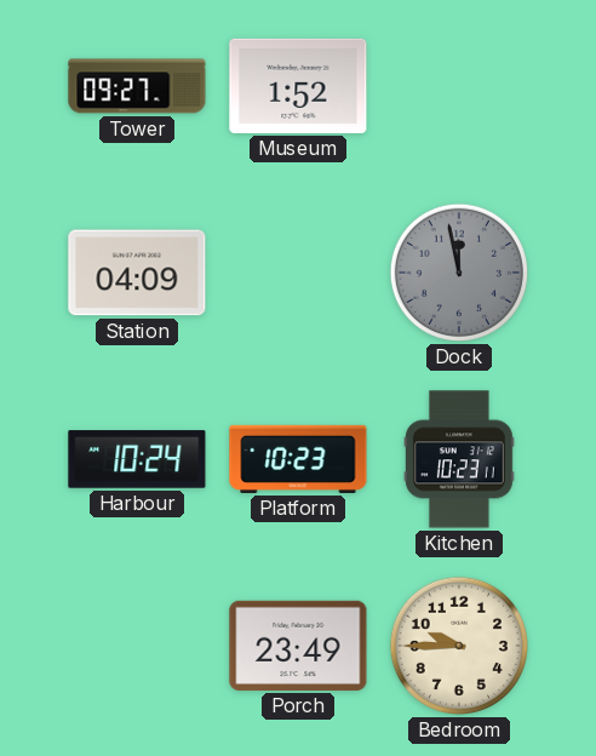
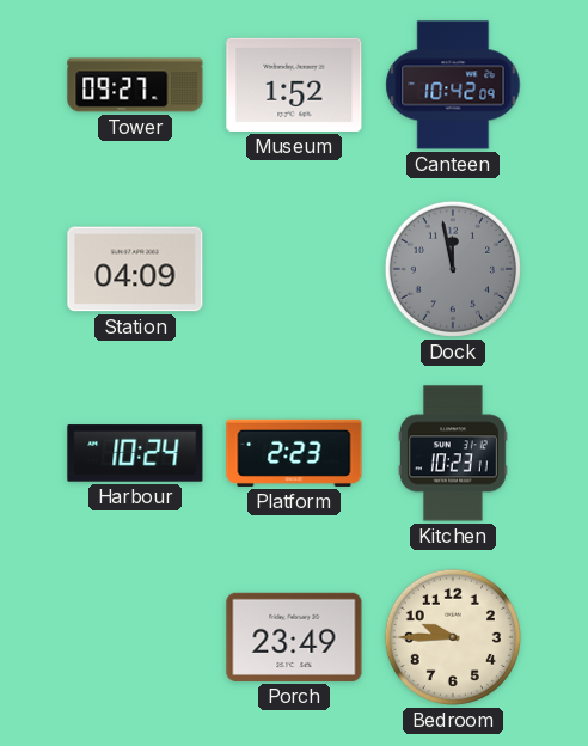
Canteen: none -> 10:42
Platform: 10:23 -> 2:23
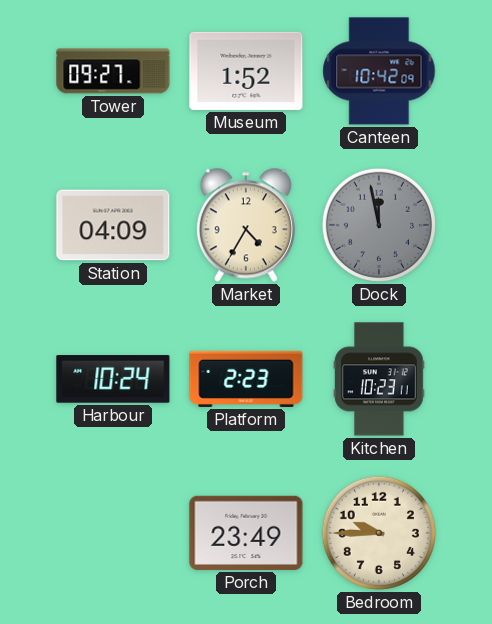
Market: none -> 4:35
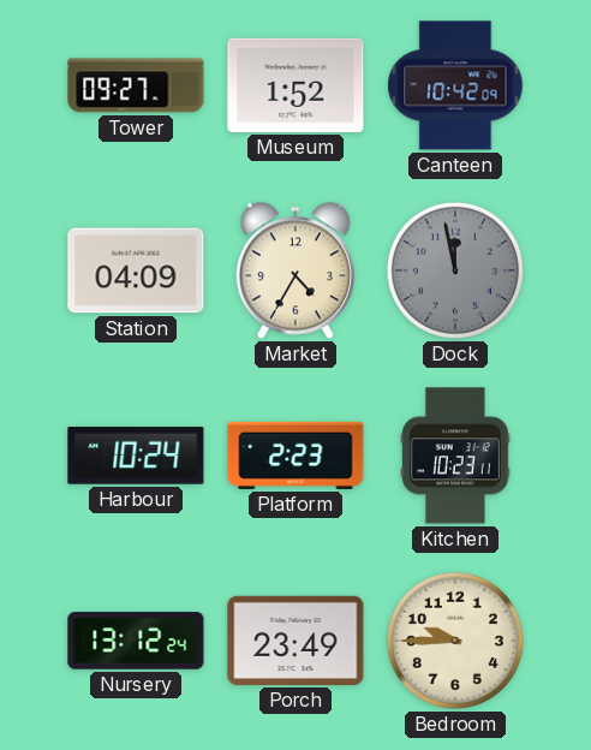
Nursery: none -> 13:12
